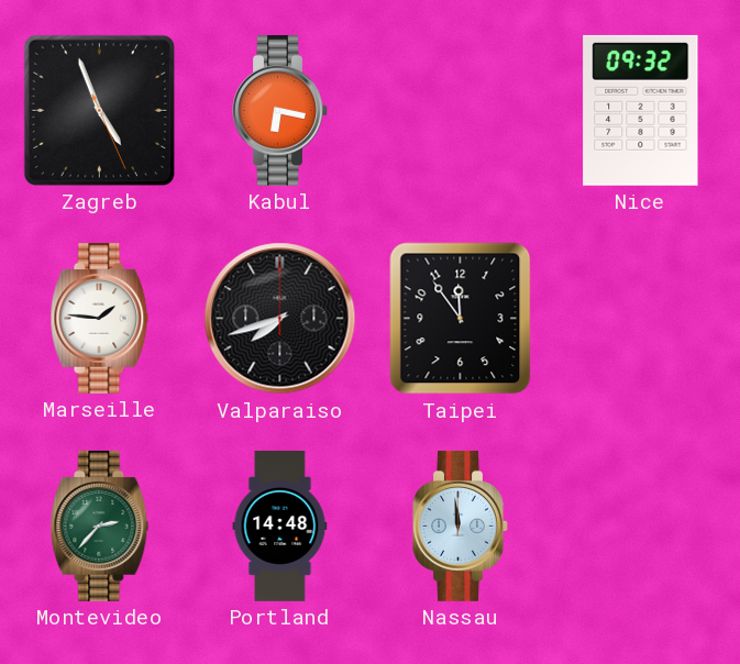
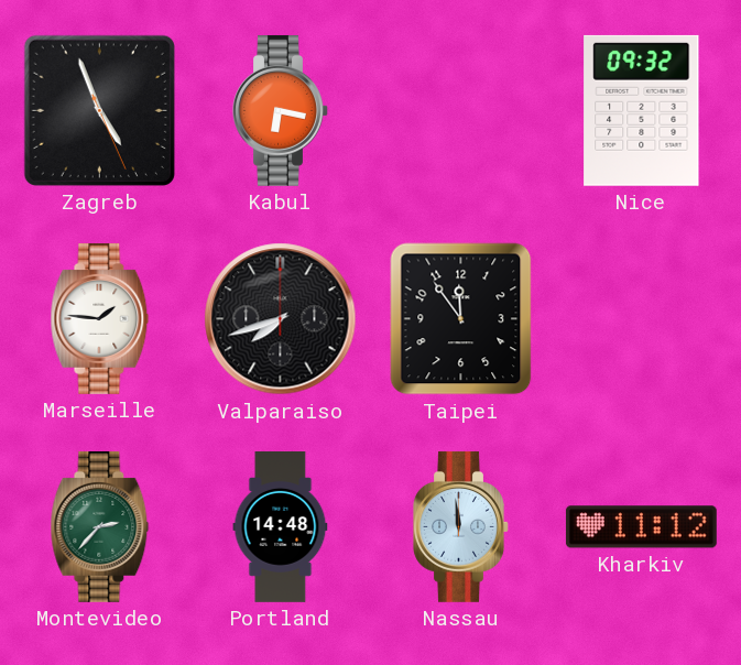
Kharkiv: none -> 11:12
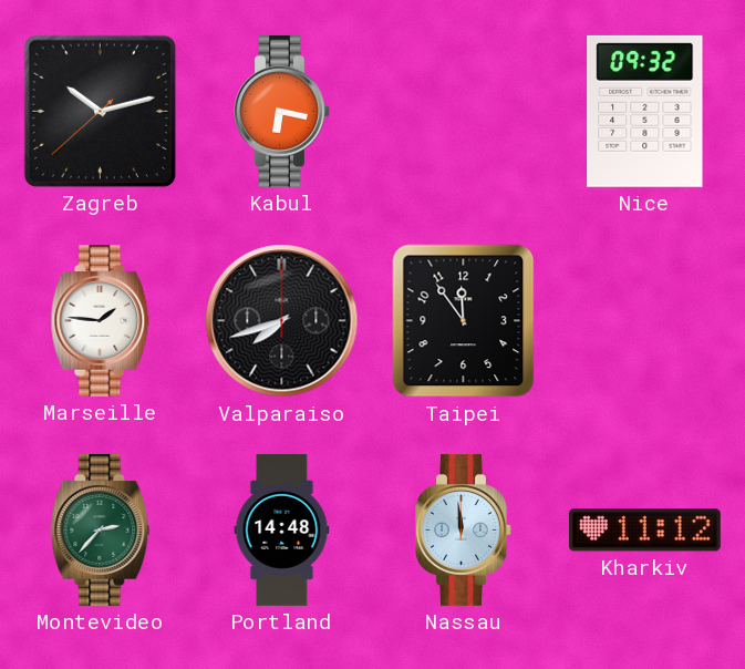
Zagreb: 4:56 -> 10:12
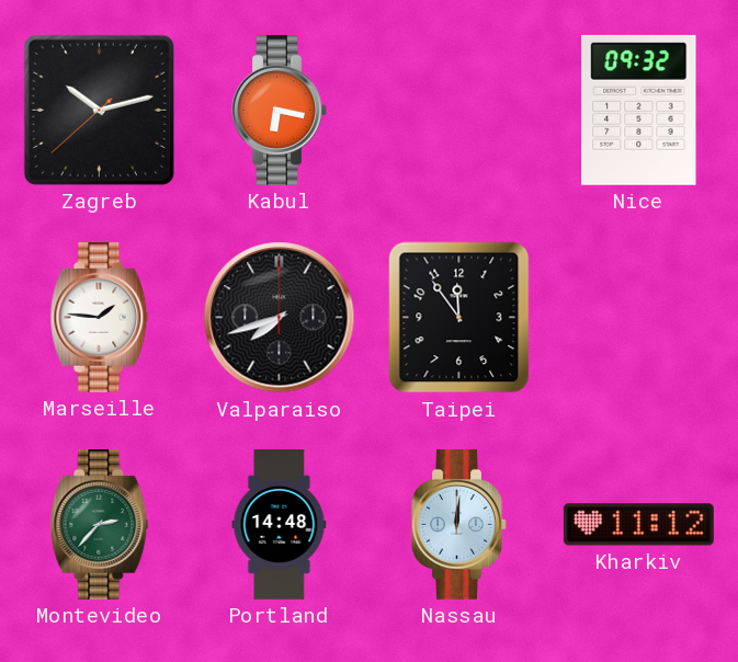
Nassau: 11:59 -> 12:01
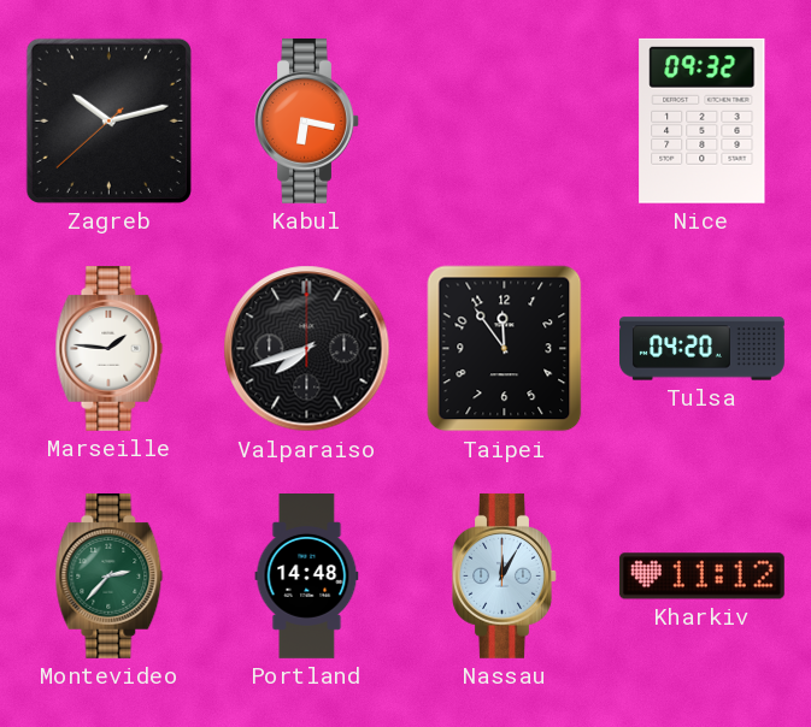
Tulsa: none -> 04:20
Nassau: 12:01 -> 12:05
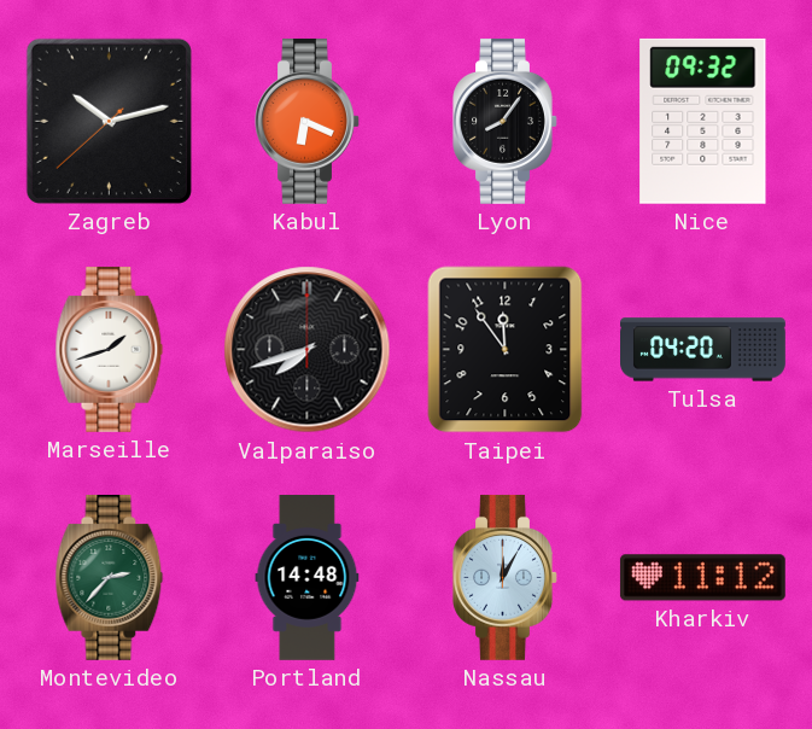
Kabul: 6:17 -> 6:19
Lyon: none -> 8:06
Marseille: 1:46 -> 1:42
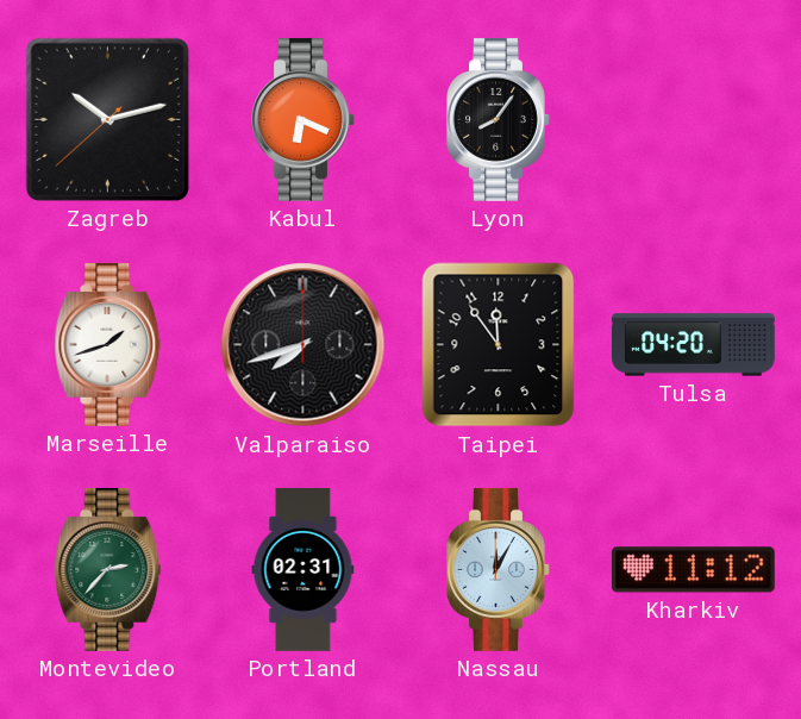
Nice: 09:32 -> none
Portland: 14:48 -> 02:31
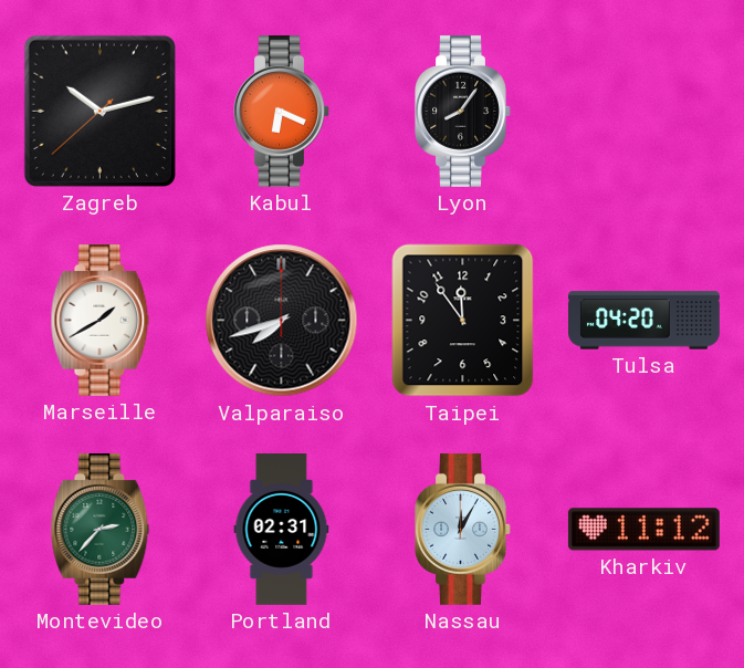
Marseille: 1:42 -> 1:40
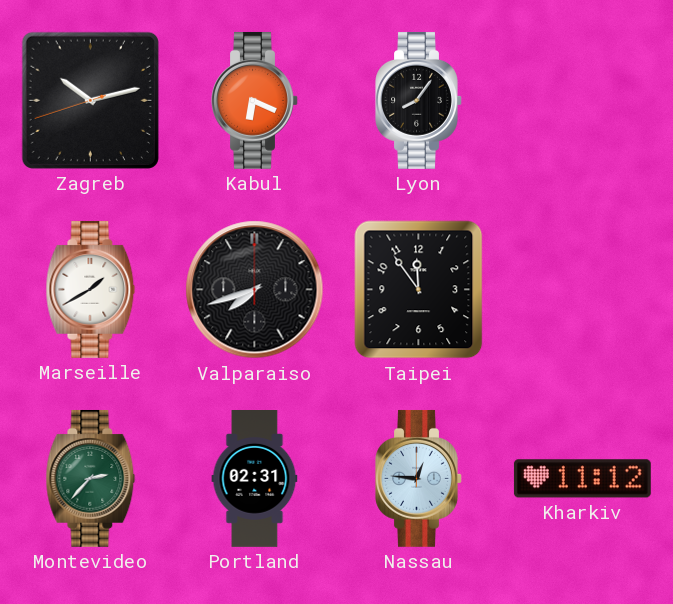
Zagreb: 10:12:38 -> 10:12:42
Tulsa: 04:20 -> none
Nassau: 12:05 -> 12:46
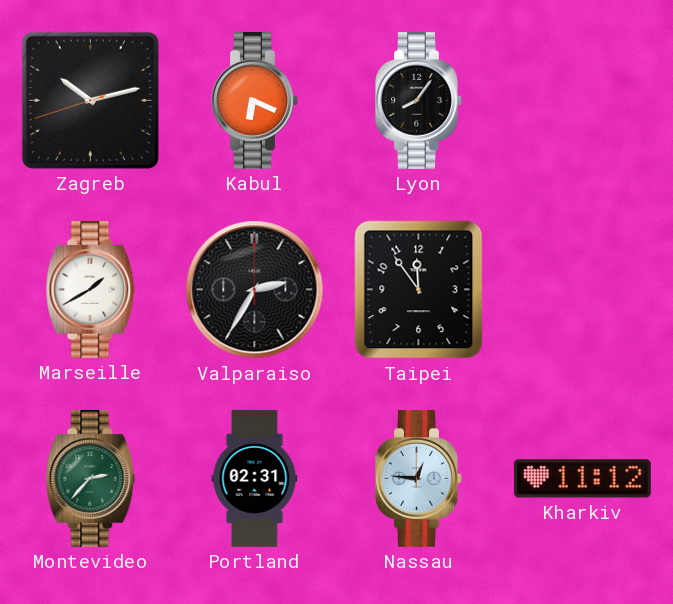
Valparaiso: 7:42 -> 2:35
